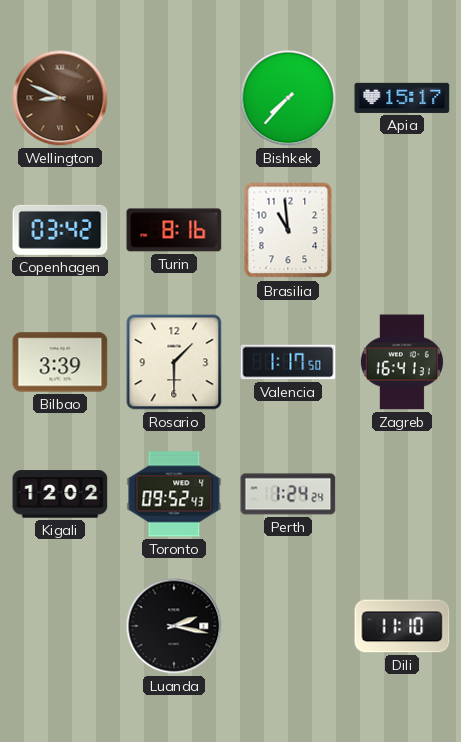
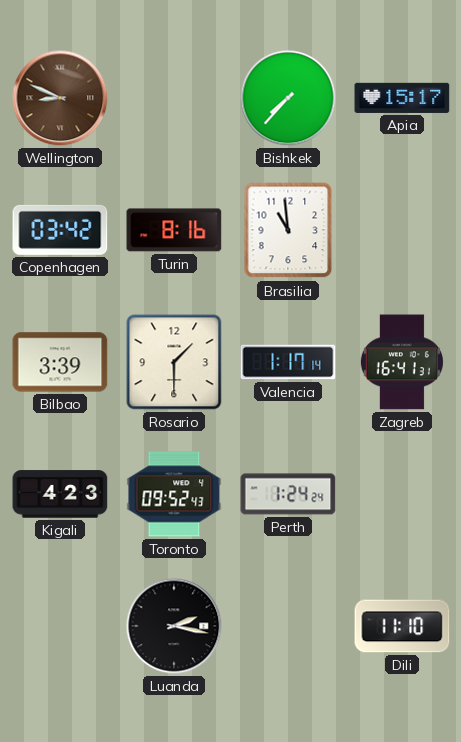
Valencia: 1:17:50 -> 1:17:14
Kigali: 12:02 -> 4:23
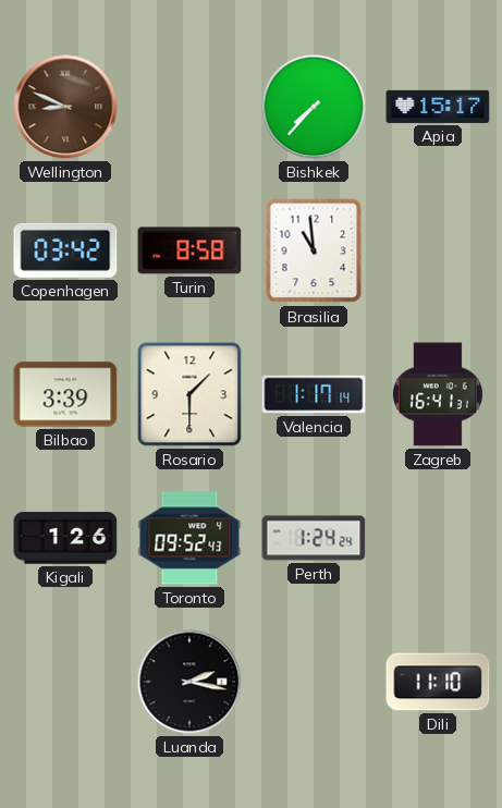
Turin: 8:16 -> 8:58
Kigali: 4:23 -> 1:26
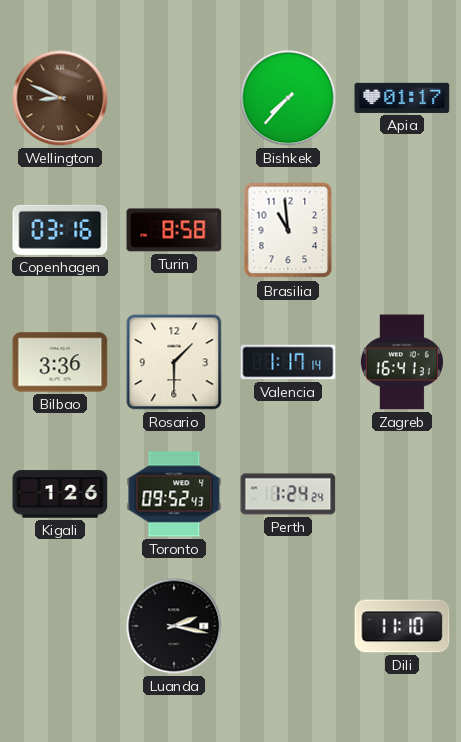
Apia: 15:17 -> 01:17
Copenhagen: 03:42 -> 03:16
Bilbao: 3:39 -> 3:36
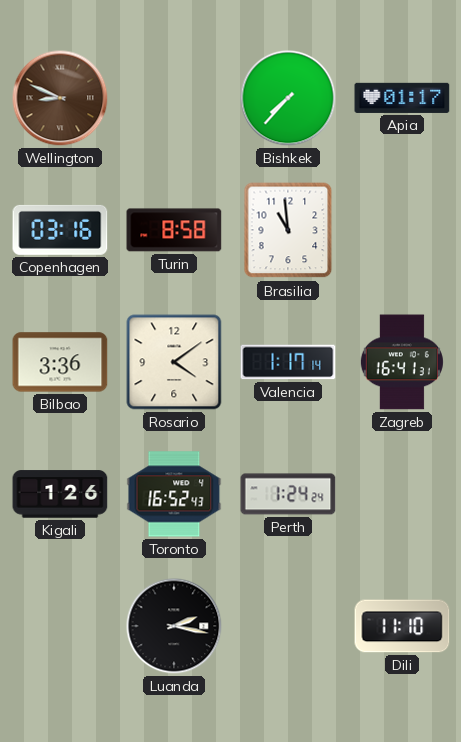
Rosario: 1:30 -> 4:09
Toronto: 09:52 -> 16:52
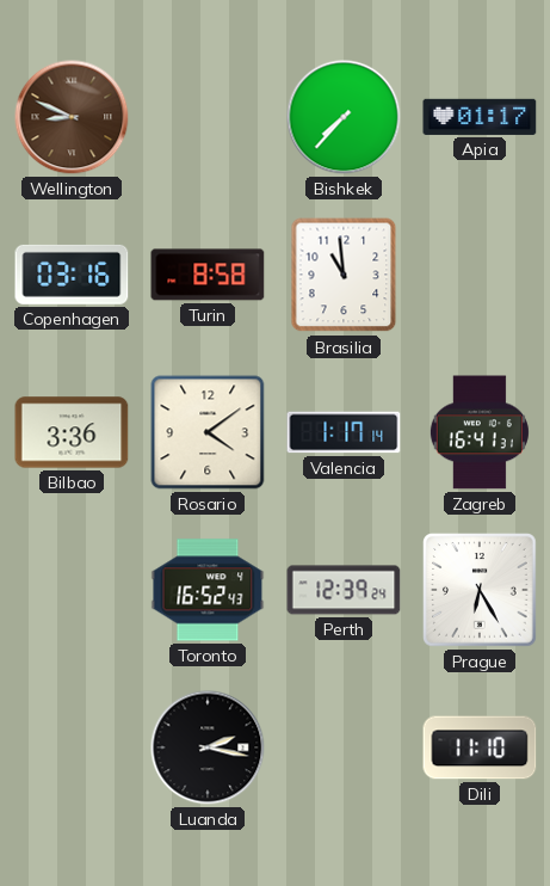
Kigali: 1:26 -> none
Perth: 1:24 -> 12:39
Prague: none -> 6:25
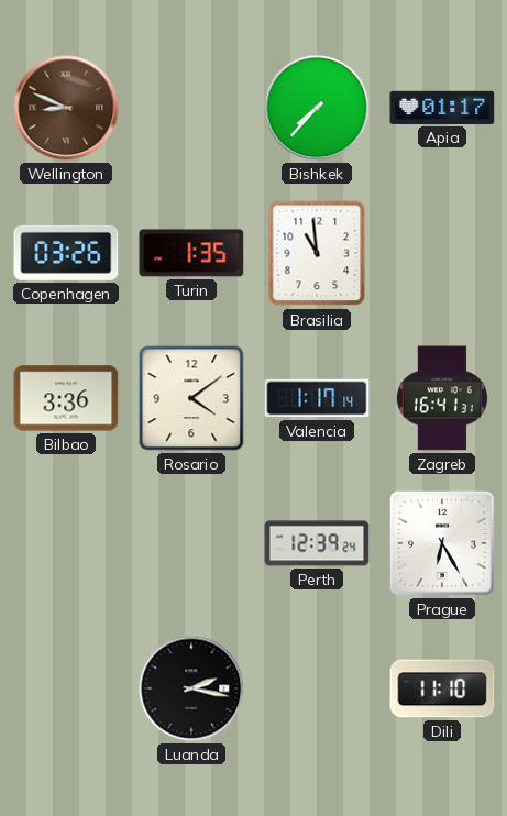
Copenhagen: 03:16 -> 03:26
Turin: 8:58 -> 1:35
Toronto: 16:52 -> none
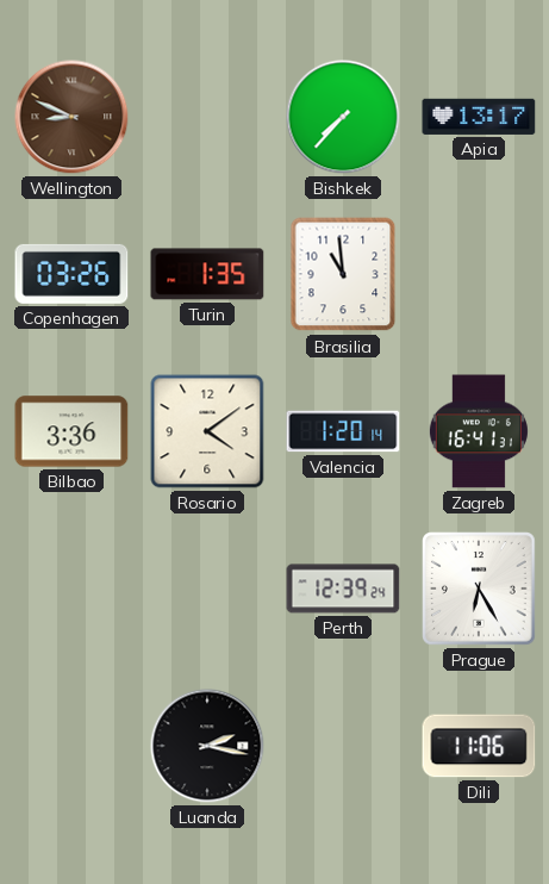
Apia: 01:17 -> 13:17
Valencia: 1:17 -> 1:20
Dili: 11:10 -> 11:06
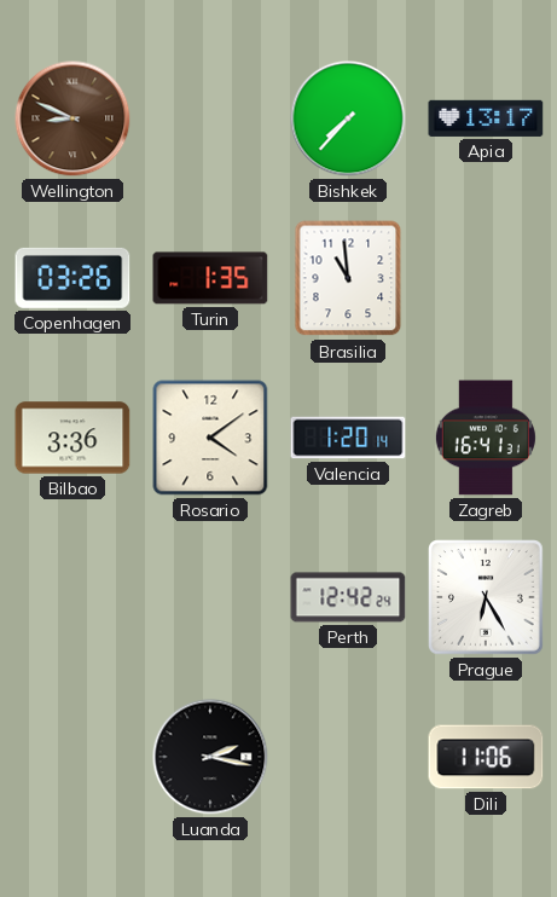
Perth: 12:39 -> 12:42
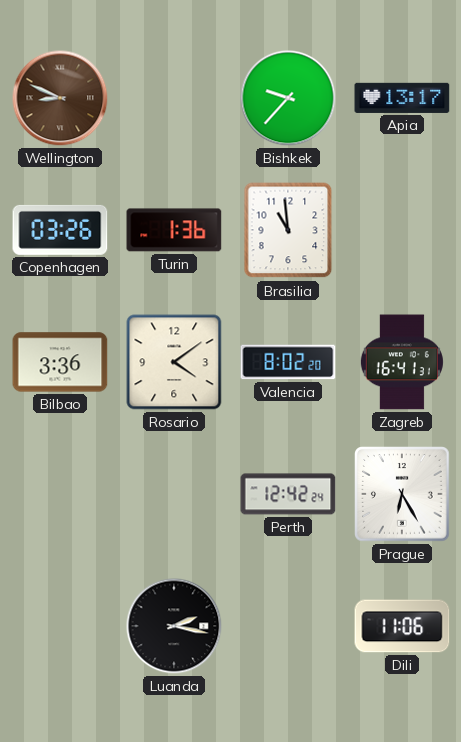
Bishkek: 7:37 -> 9:37
Turin: 1:35 -> 1:36
Valencia: 1:20 -> 8:02
